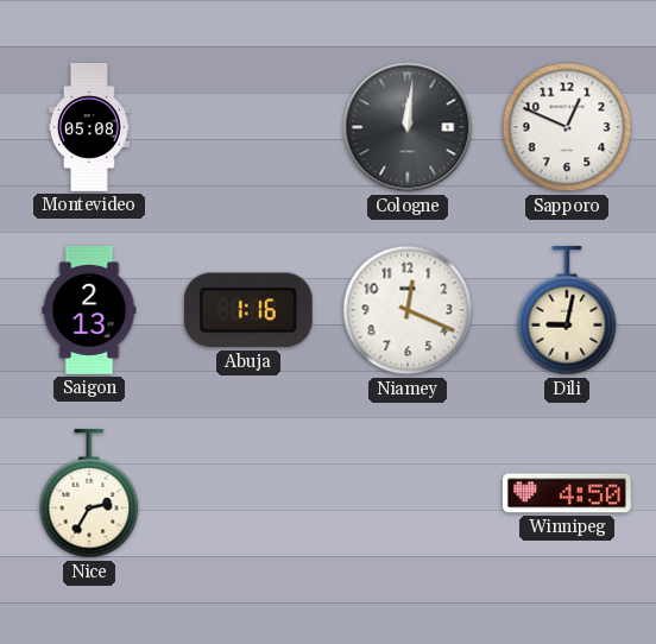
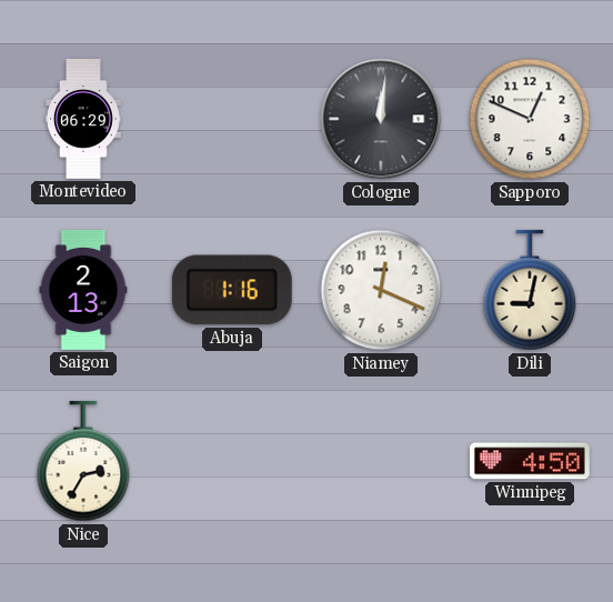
Montevideo: 05:08 -> 06:29
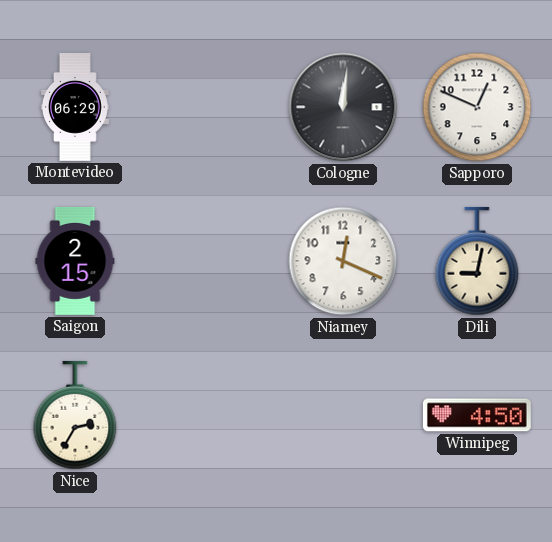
Saigon: 2:13 -> 2:15
Abuja: 1:16 -> none
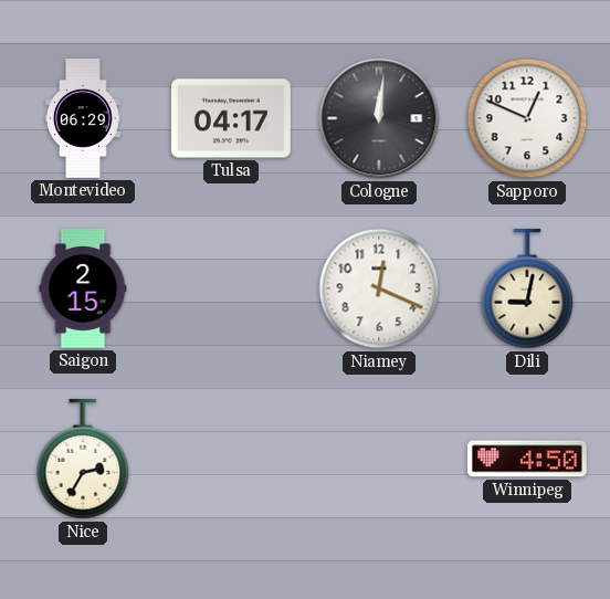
Tulsa: none -> 04:17
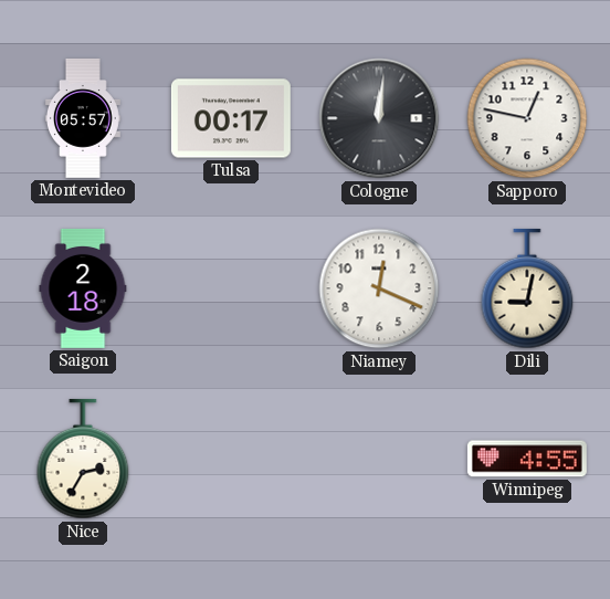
Montevideo: 06:29 -> 05:57
Tulsa: 04:17 -> 00:17
Sapporo: 12:49 -> 12:47
Saigon: 2:15 -> 2:18
Winnipeg: 4:50 -> 4:55
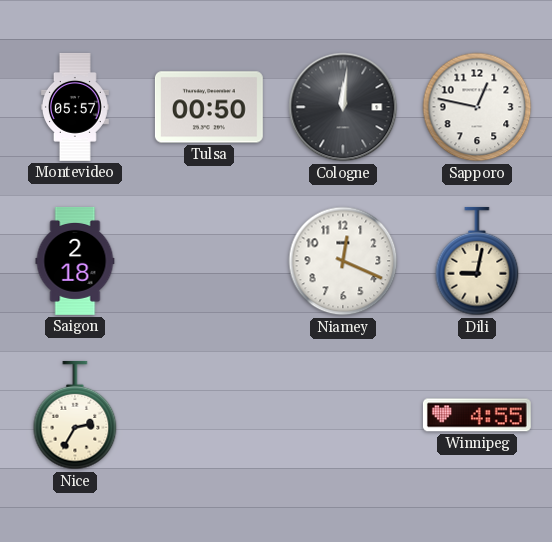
Tulsa: 00:17 -> 00:50
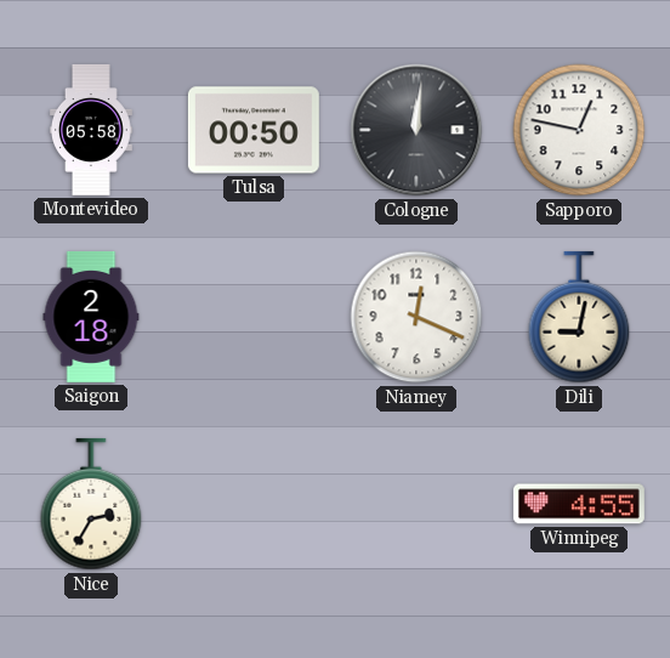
Montevideo: 05:57 -> 05:58
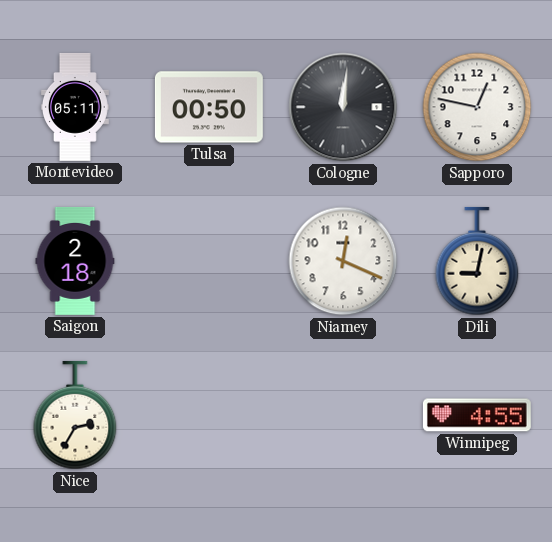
Montevideo: 05:58 -> 05:11
